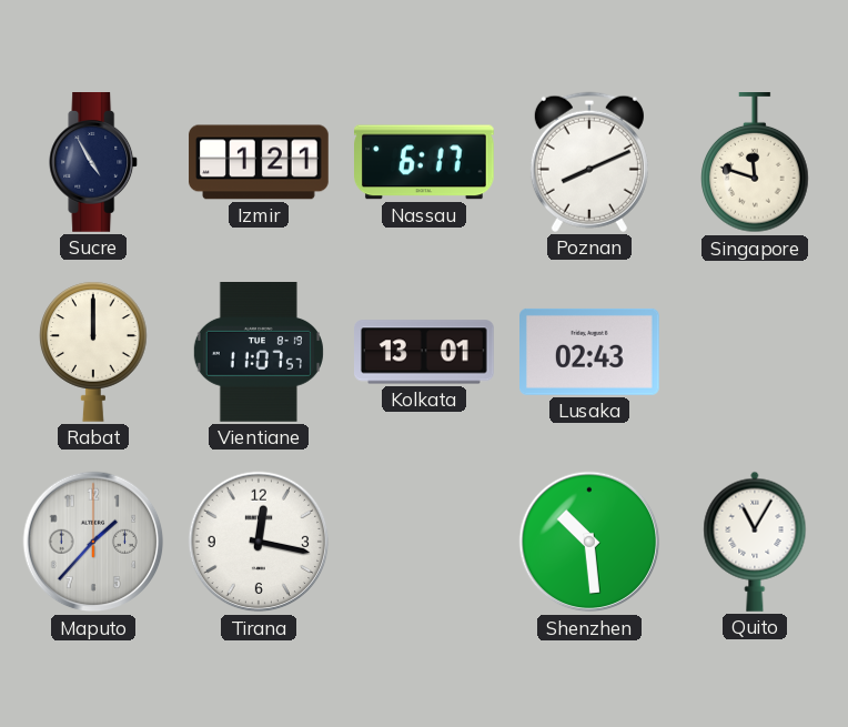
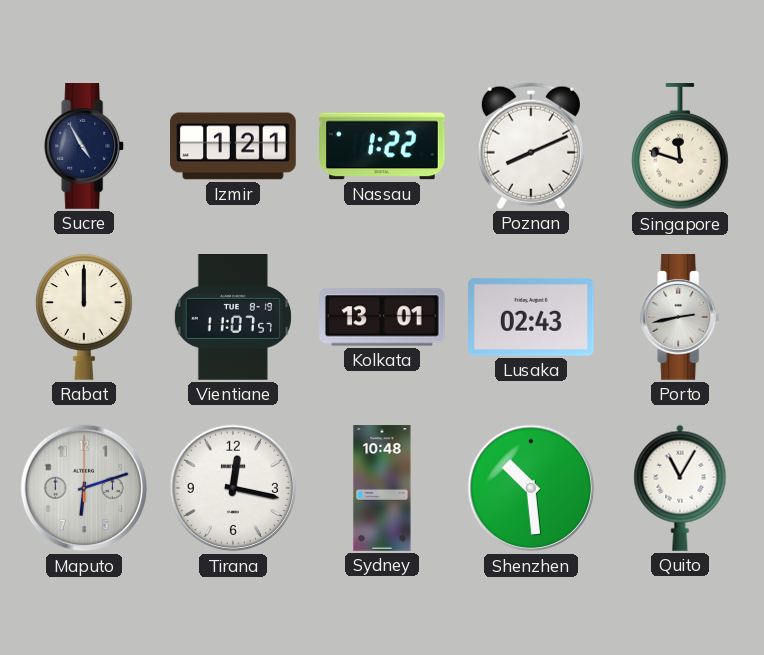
Nassau: 6:17 -> 1:22
Porto: none -> 2:43
Maputo: 1:37 -> 6:12
Sydney: none -> 10:48
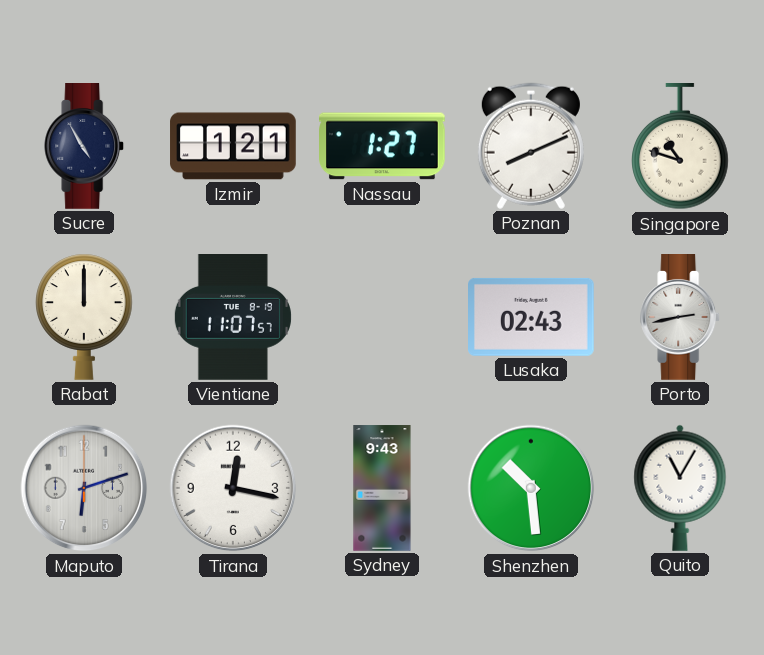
Nassau: 1:22 -> 1:27
Singapore: 11:48 -> 10:48
Kolkata: 13:01 -> none
Sydney: 10:48 -> 9:43
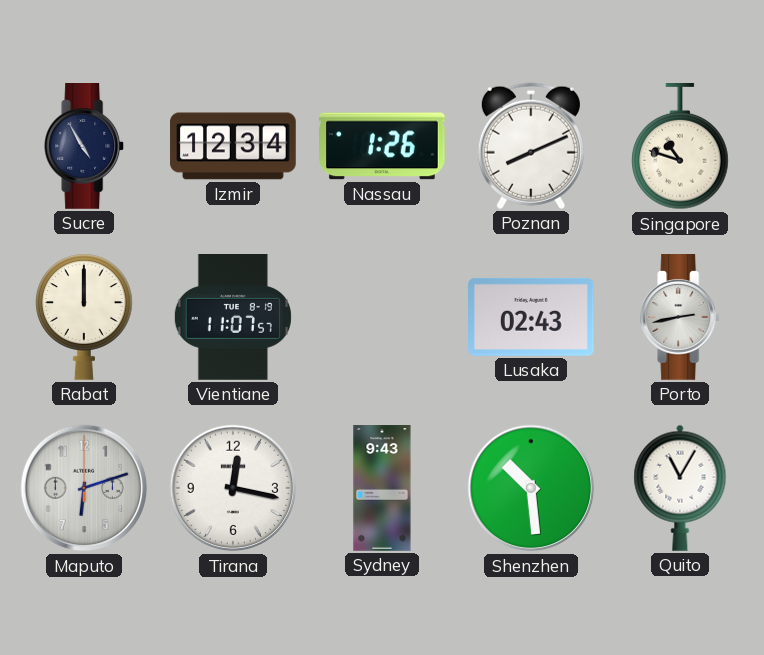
Izmir: 1:21 -> 12:34
Nassau: 1:27 -> 1:26
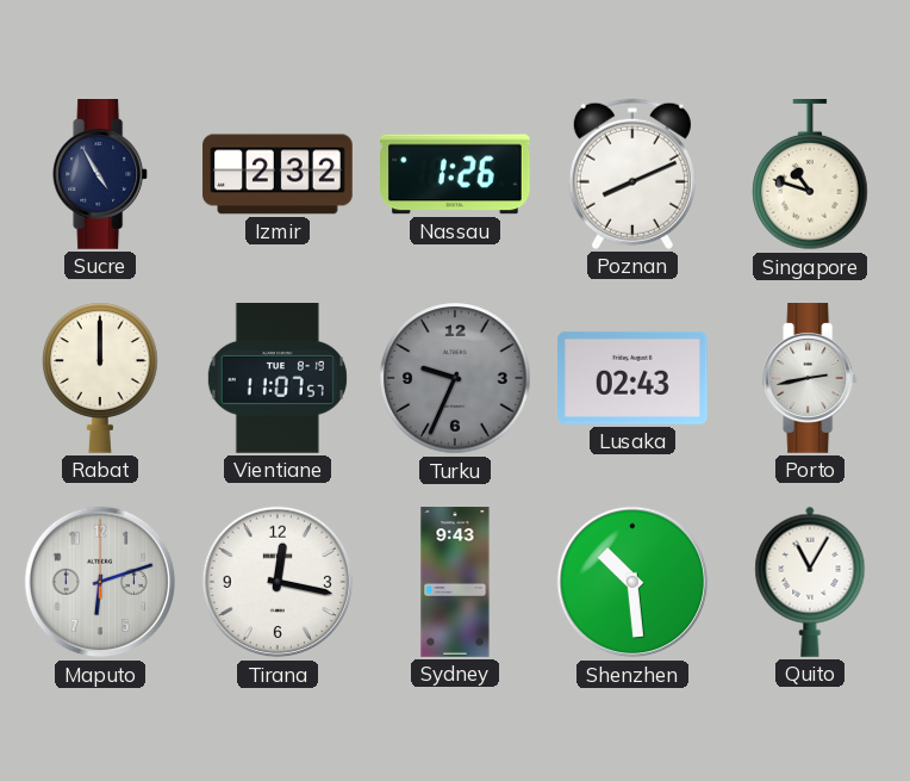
Izmir: 12:34 -> 2:32
Turku: none -> 9:34
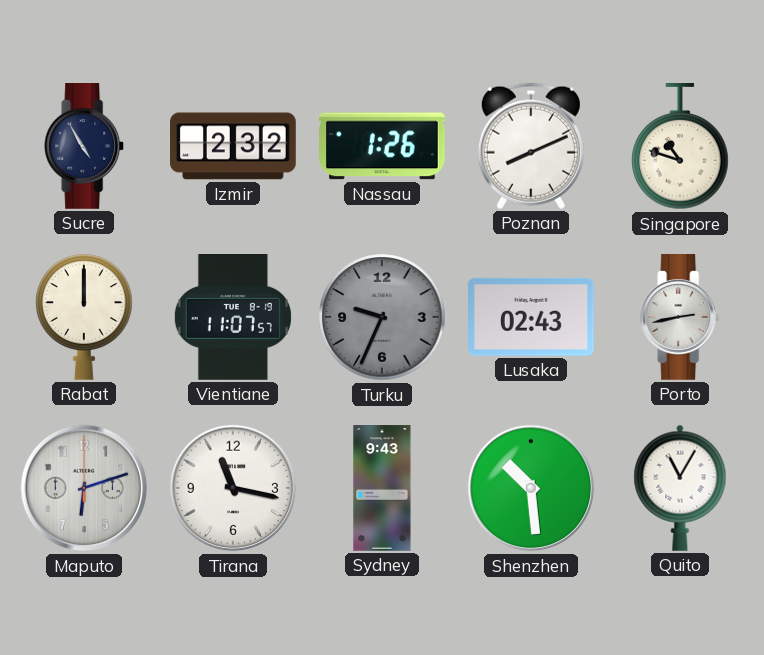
Tirana: 12:17 -> 11:17
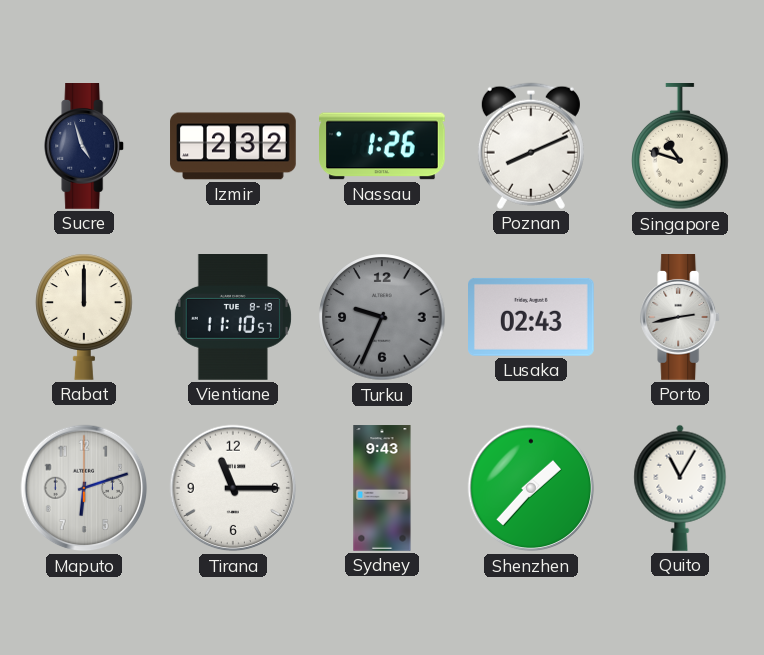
Sucre: 4:55 -> 4:57
Vientiane: 11:07 -> 11:10
Tirana: 11:17 -> 11:15
Shenzhen: 10:29 -> 1:37
